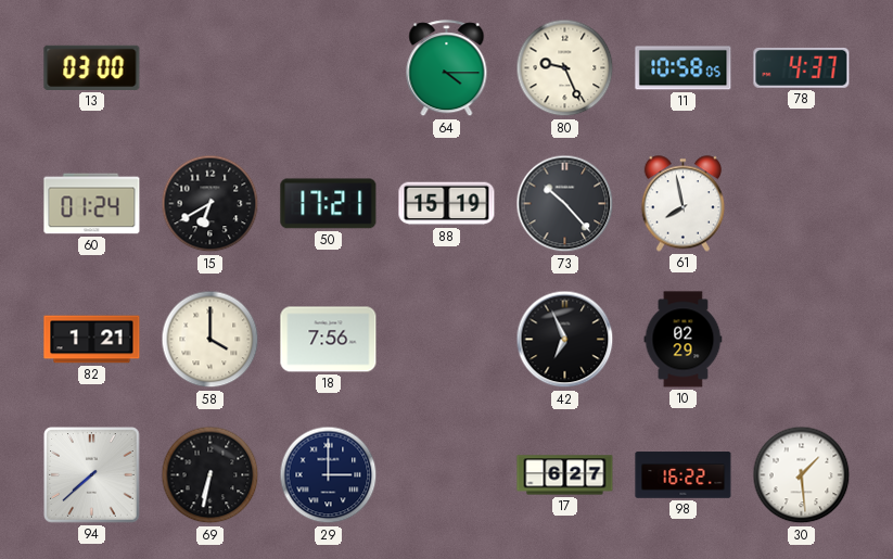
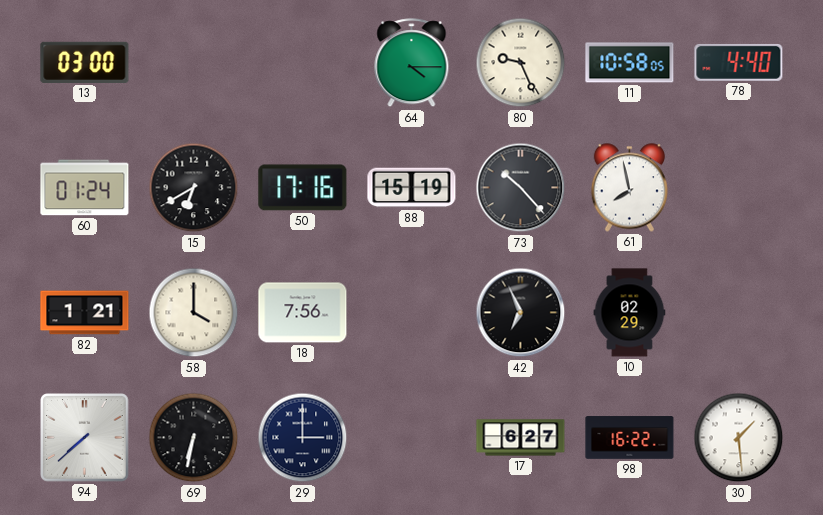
78: 4:37 -> 4:40
50: 17:21 -> 17:16
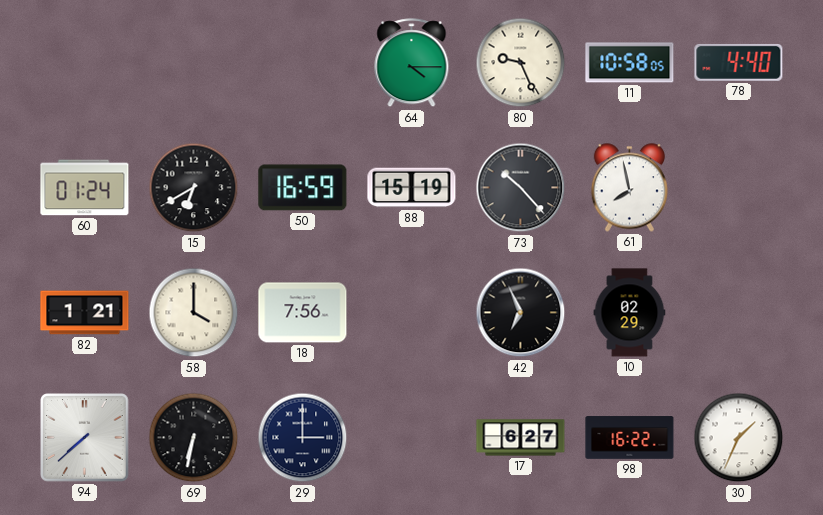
13: 03:00 -> none
50: 17:16 -> 16:59
30: 1:29 -> 1:34
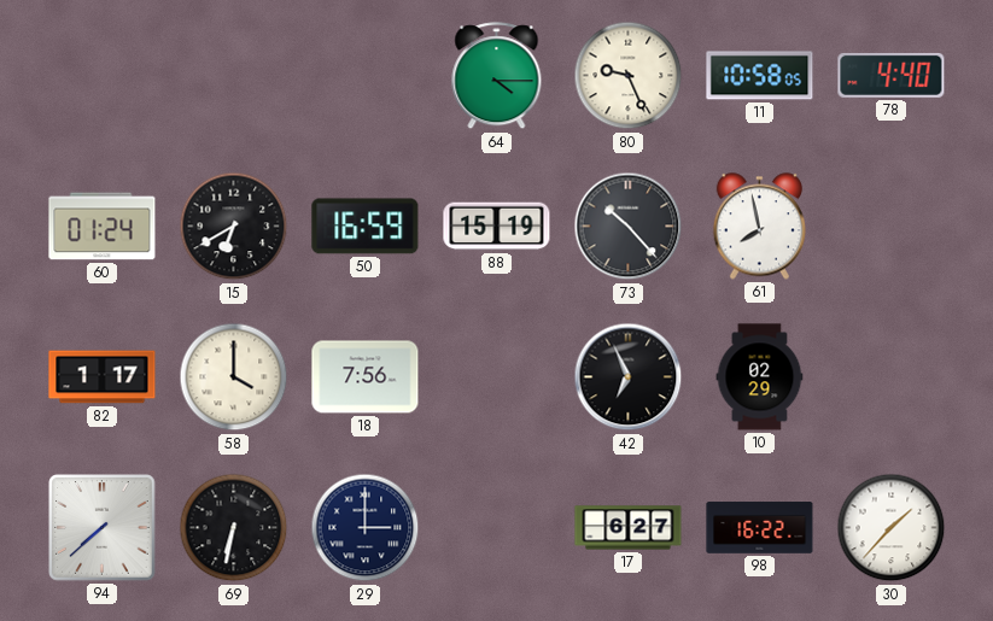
82: 1:21 -> 1:17
30: 1:34 -> 1:37
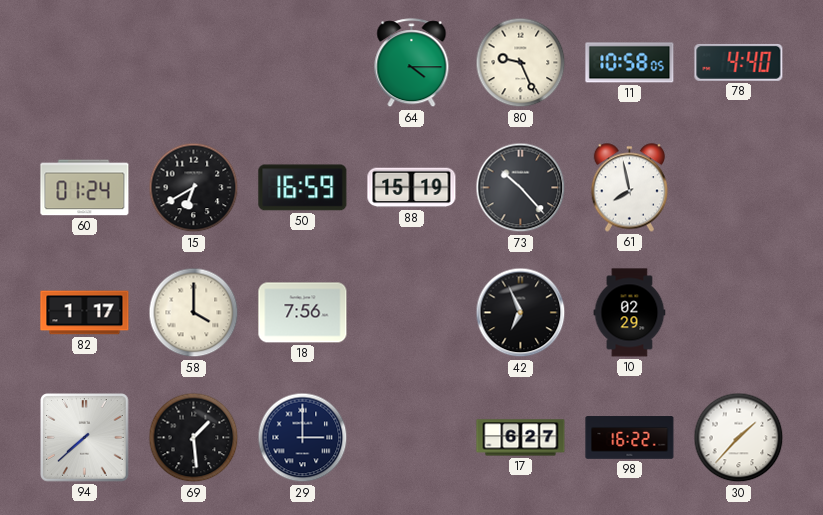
69: 6:32 -> 1:29
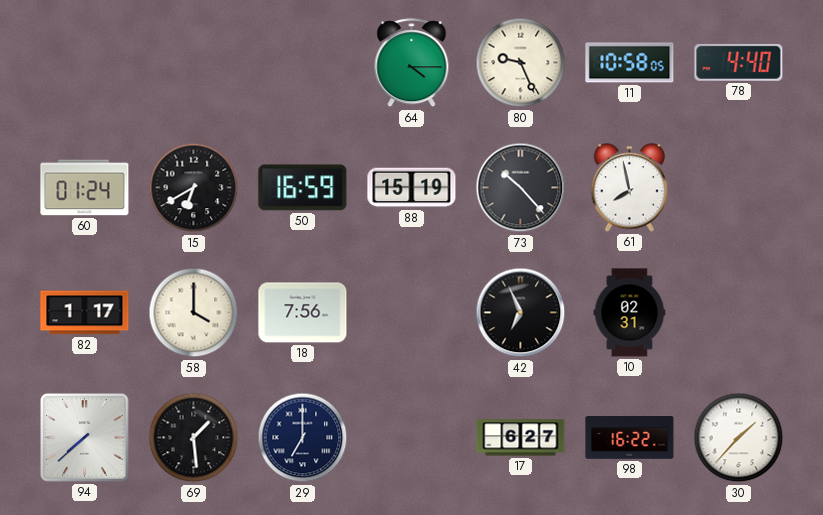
10: 02:29 -> 02:31
29: 3:00 -> 7:00
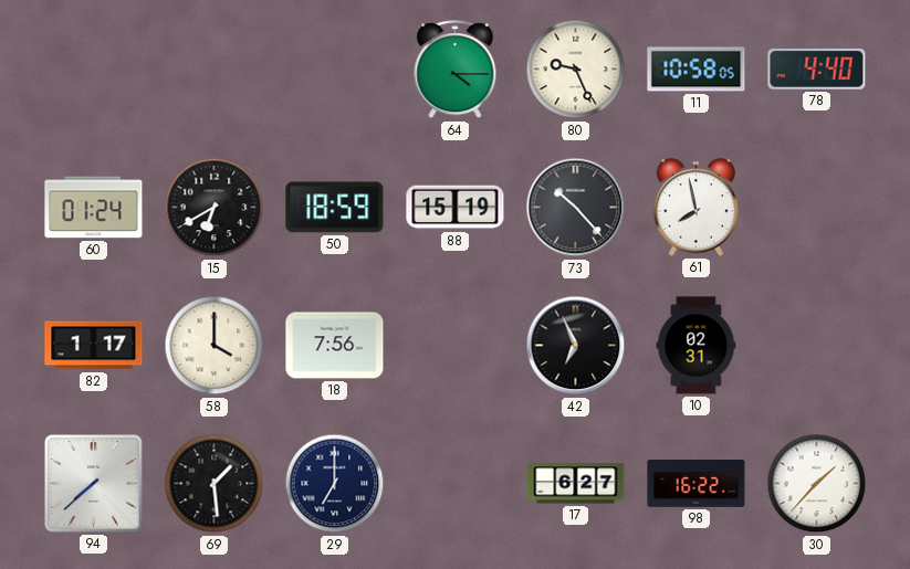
50: 16:59 -> 18:59
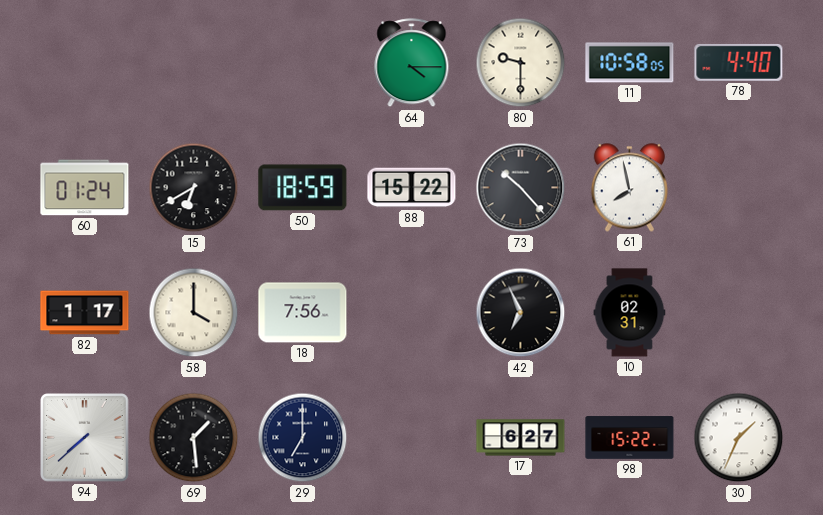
80: 9:26 -> 9:30
88: 15:19 -> 15:22
98: 16:22 -> 15:22
30: 1:37 -> 1:34
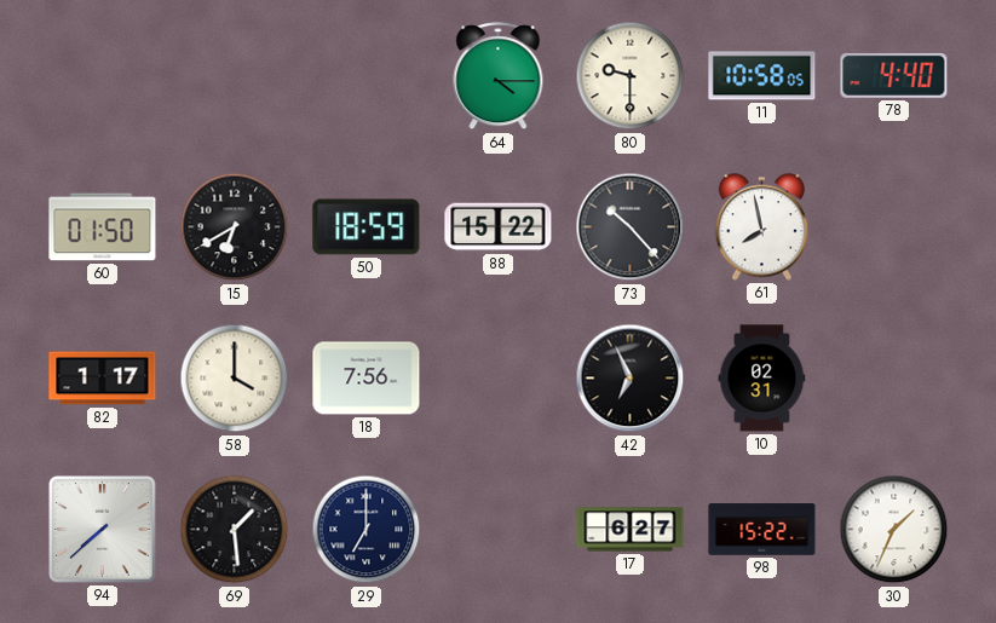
60: 01:24 -> 01:50
